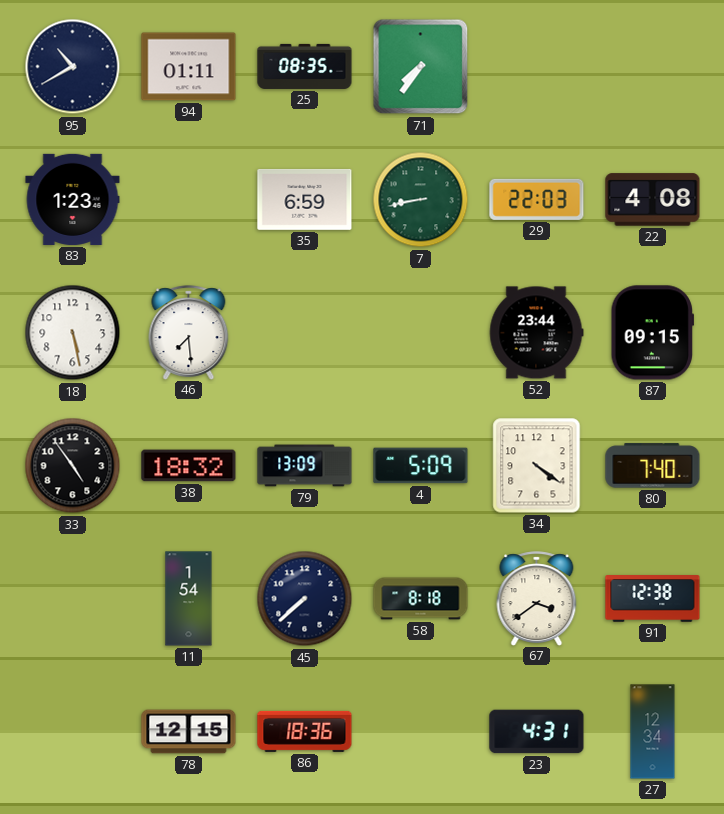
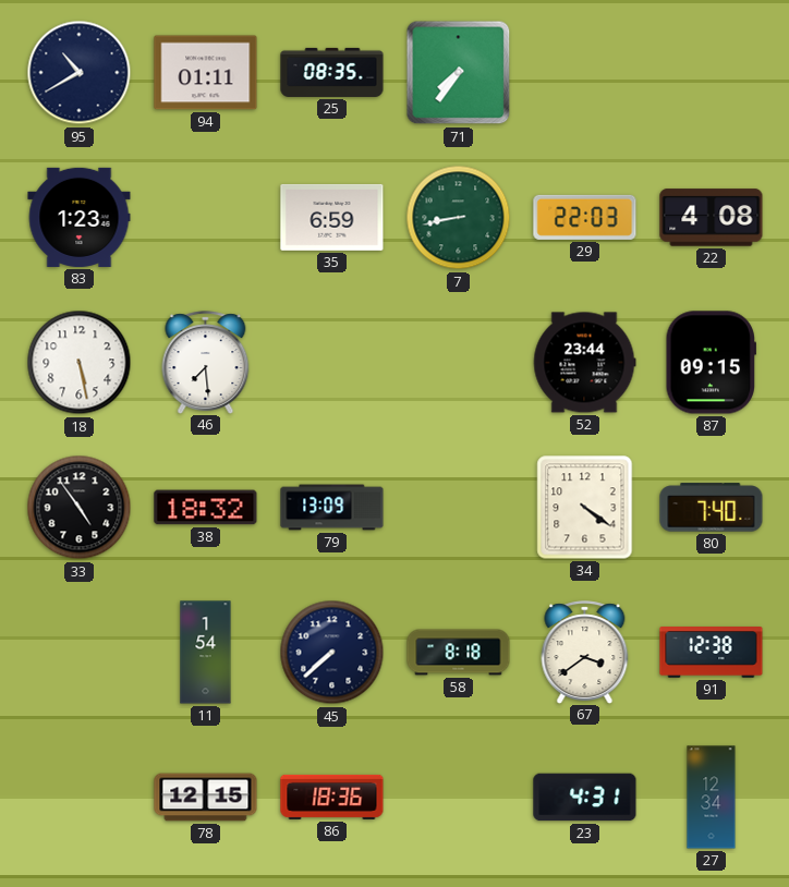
4: 5:09 -> none
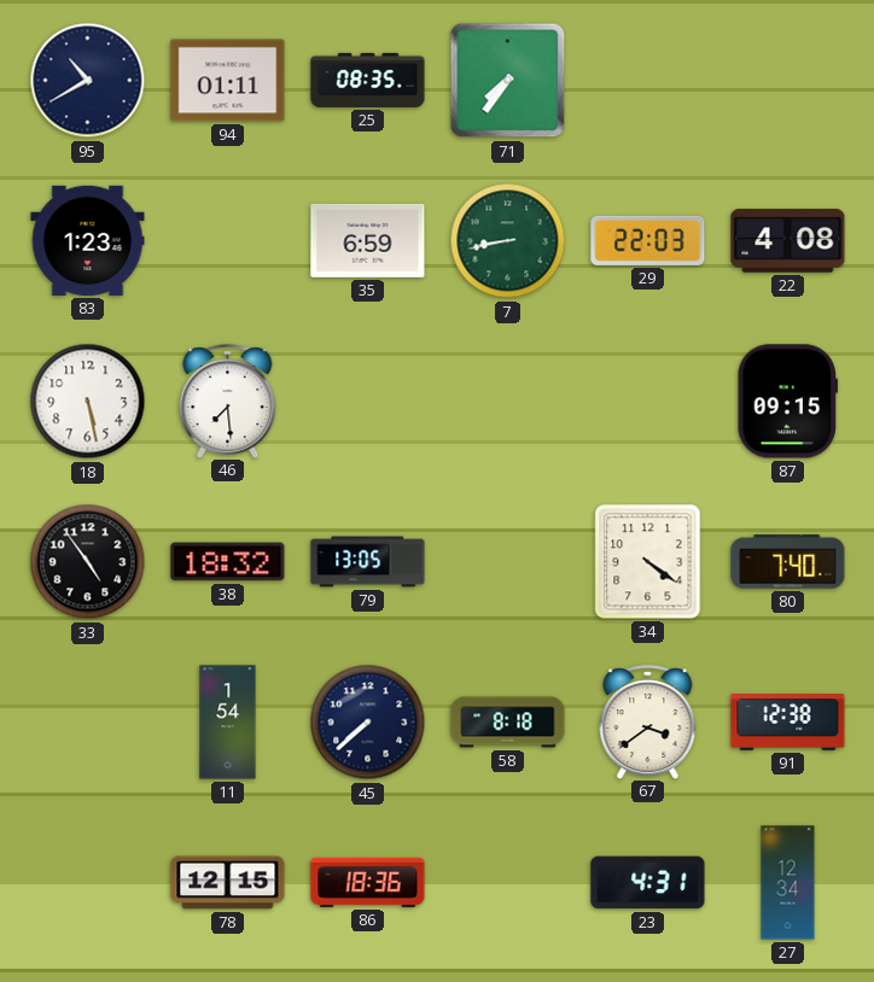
52: 23:44 -> none
79: 13:09 -> 13:05
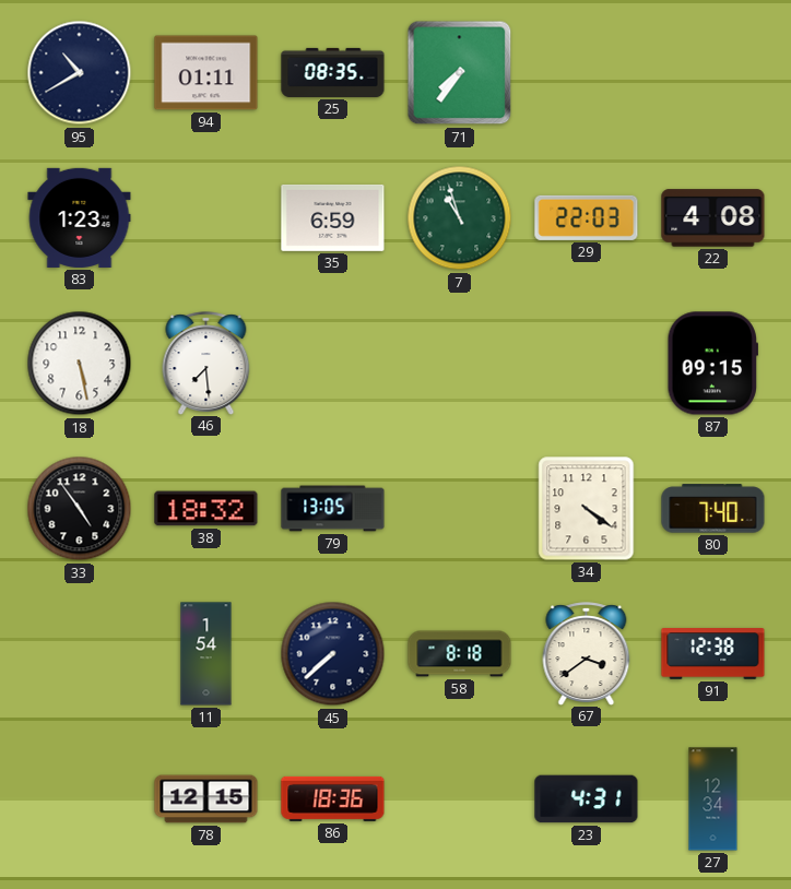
7: 8:43 -> 10:57
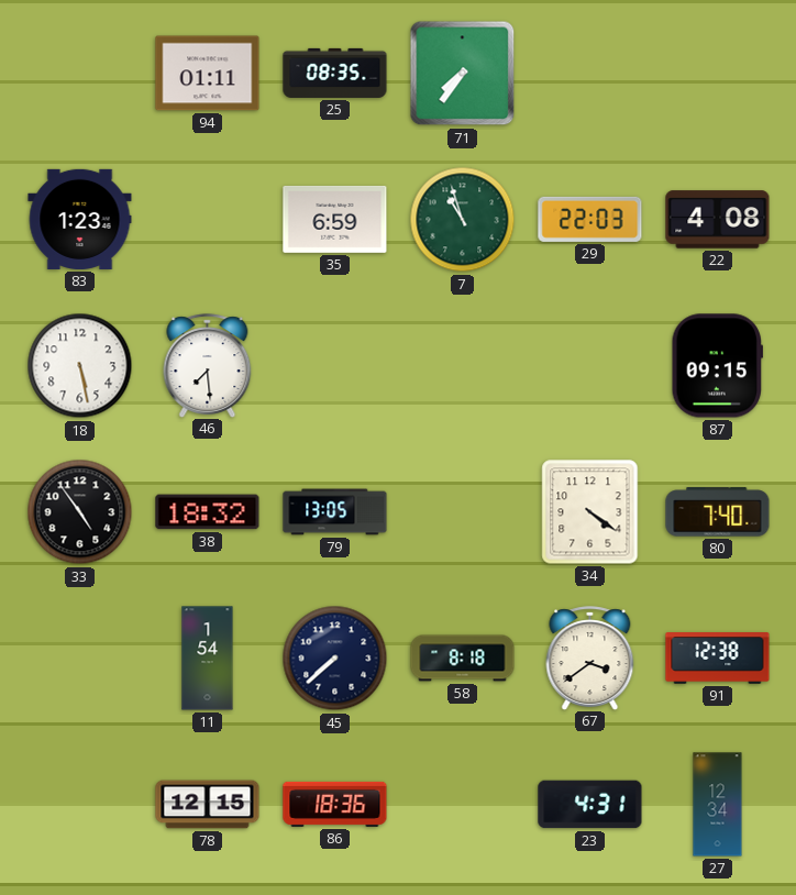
95: 10:40 -> none
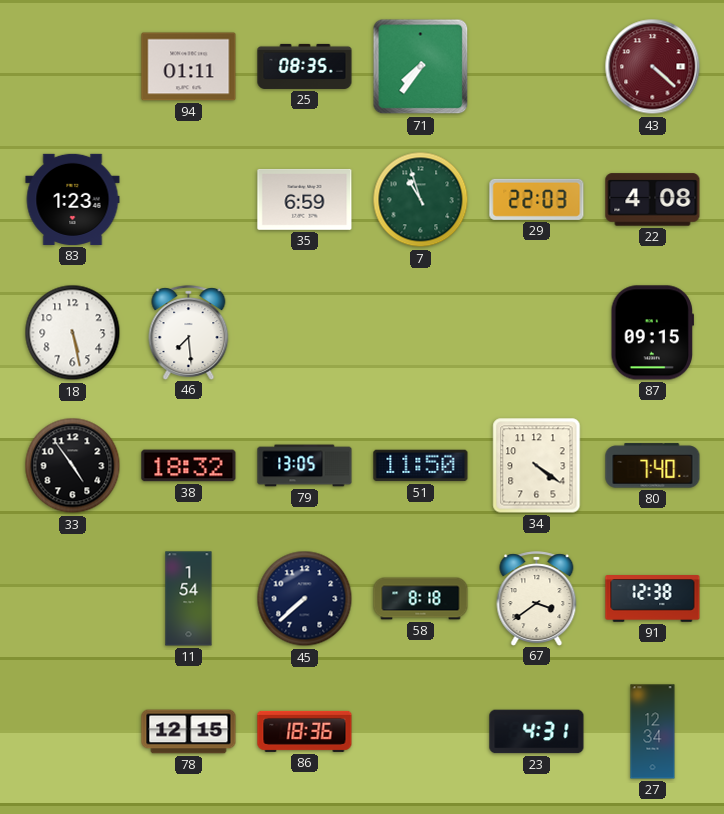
43: none -> 4:22
51: none -> 11:50
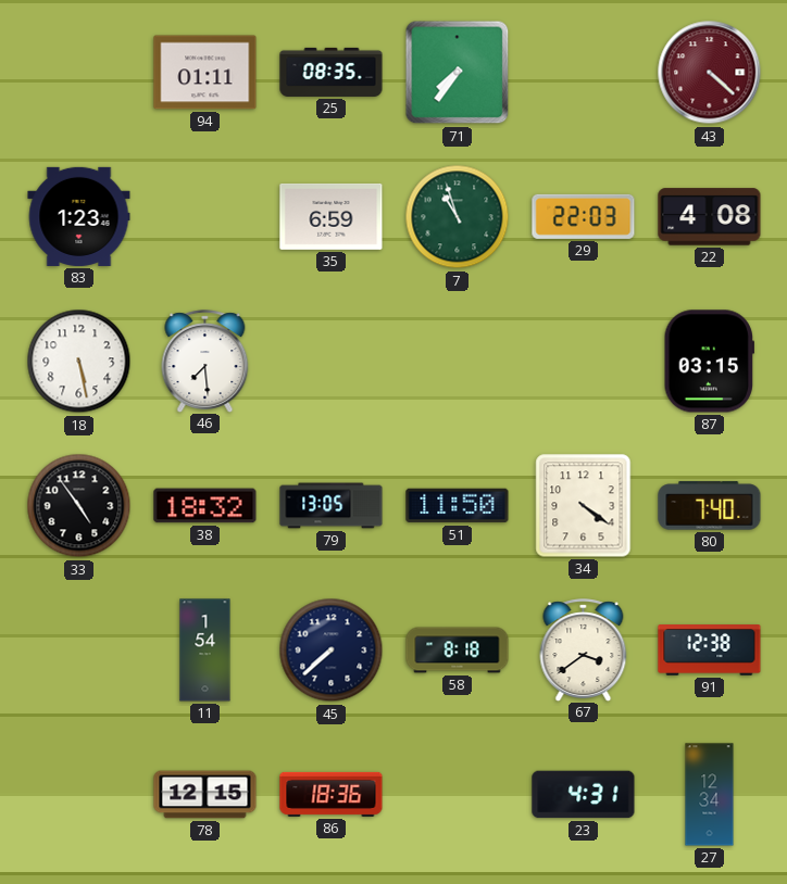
87: 09:15 -> 03:15
